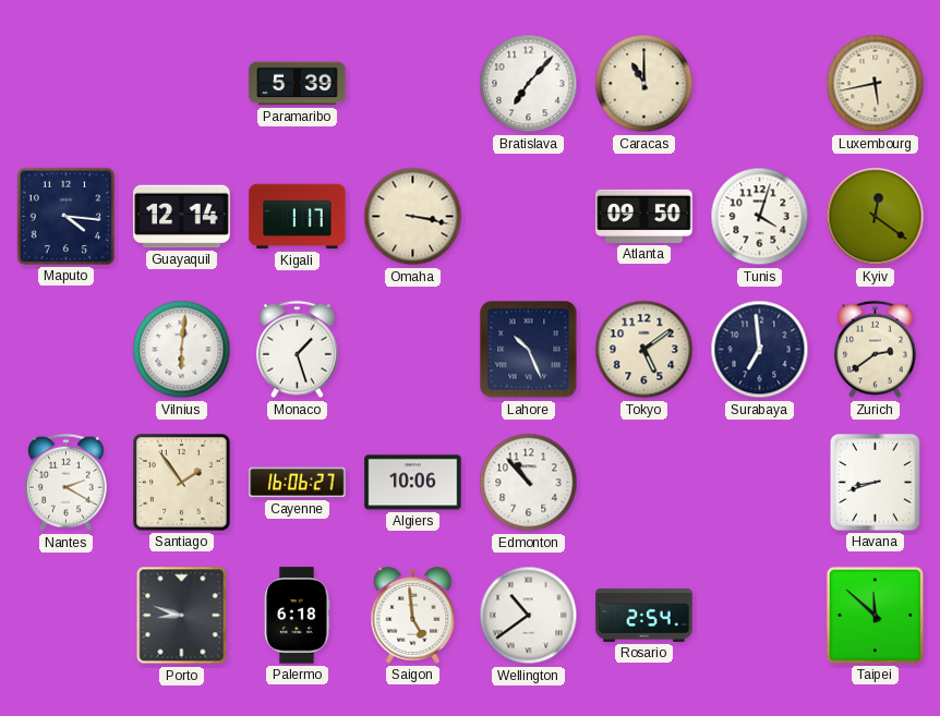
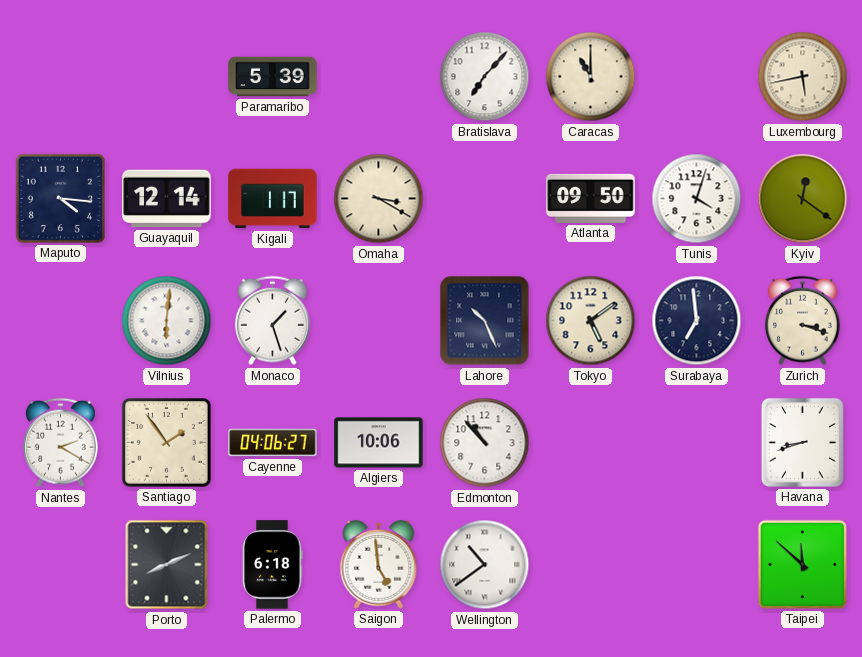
Omaha: 3:17 -> 3:20
Zurich: 2:39 -> 3:18
Cayenne: 16:06 -> 04:06
Porto: 8:48 -> 8:11
Rosario: 2:54 -> none
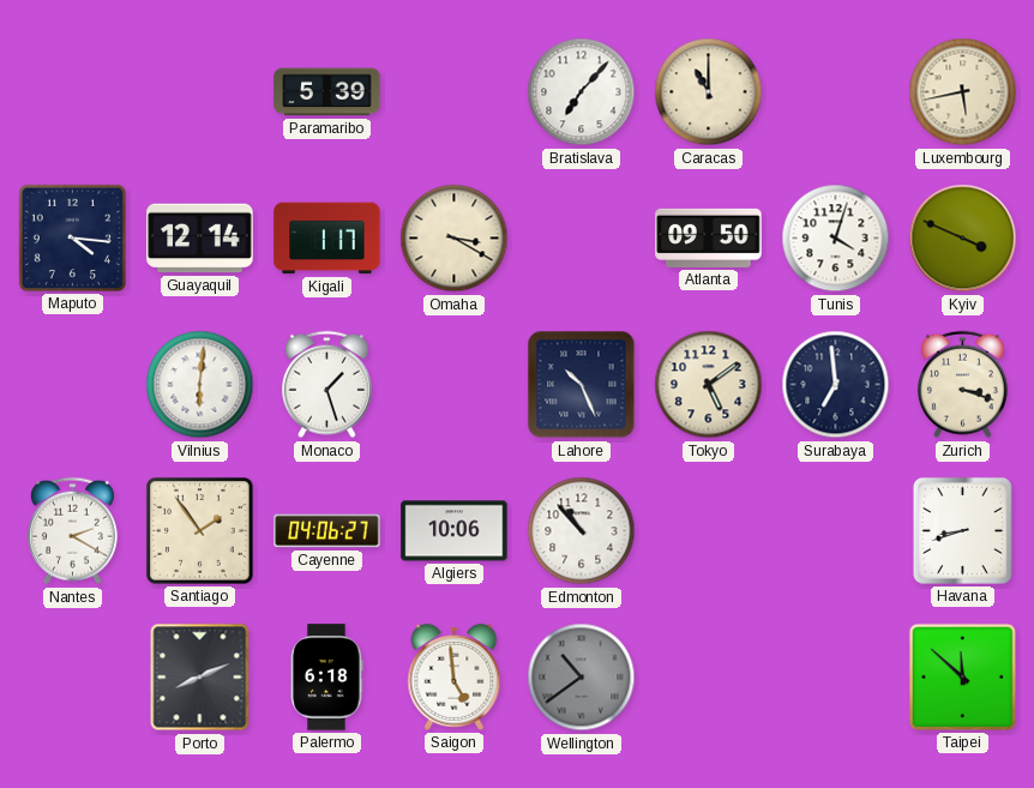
Kyiv: 12:21 -> 3:49
Wellington dial: white -> grey
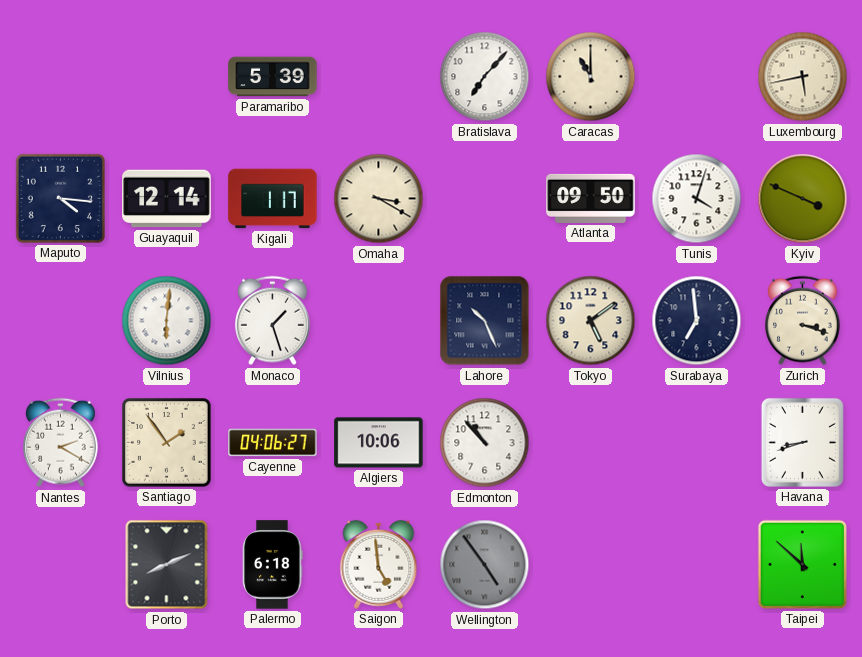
Wellington: 10:39 -> 4:54
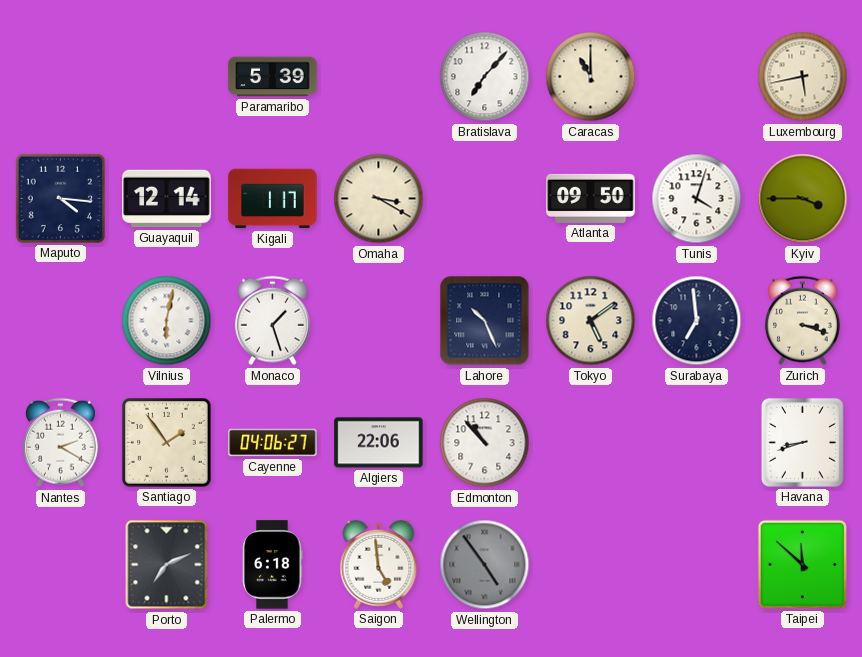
Kyiv: 3:49 -> 3:45
Vilnius: 6:01 -> 6:02
Algiers: 10:06 -> 22:06
Porto: 8:11 -> 7:11
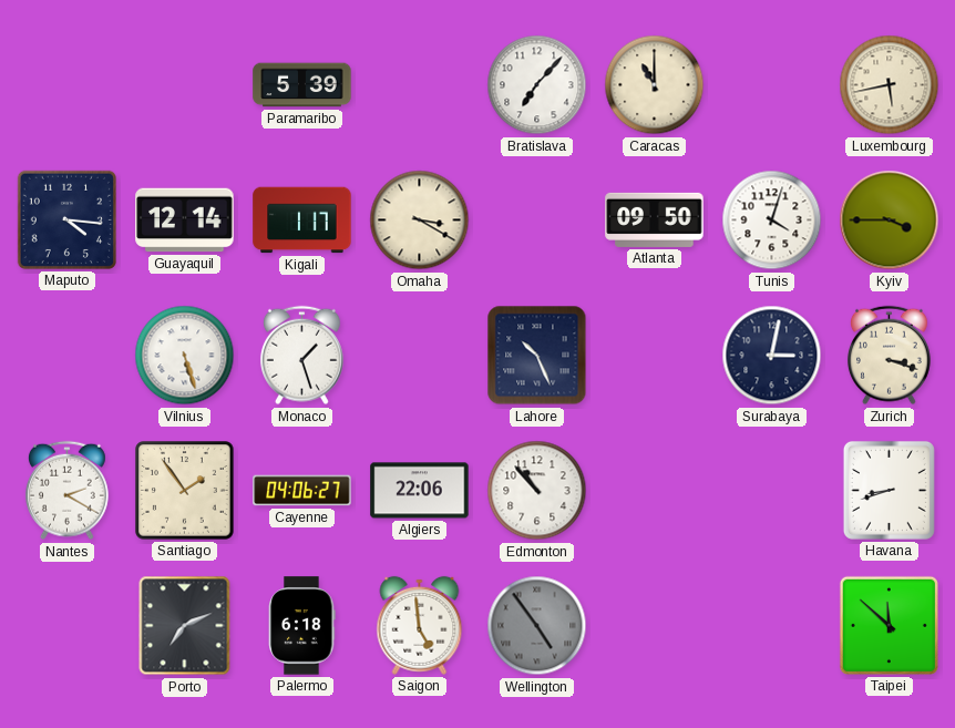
Vilnius: 6:02 -> 5:27
Tokyo: 5:09 -> none
Surabaya: 6:59 -> 3:02
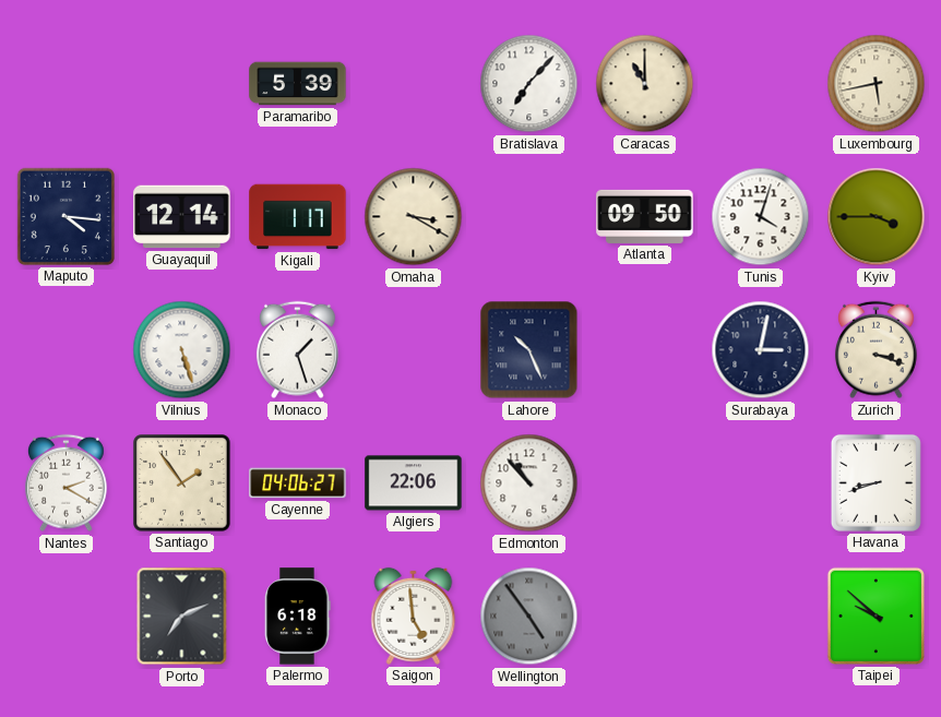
Taipei: 11:52 -> 9:52
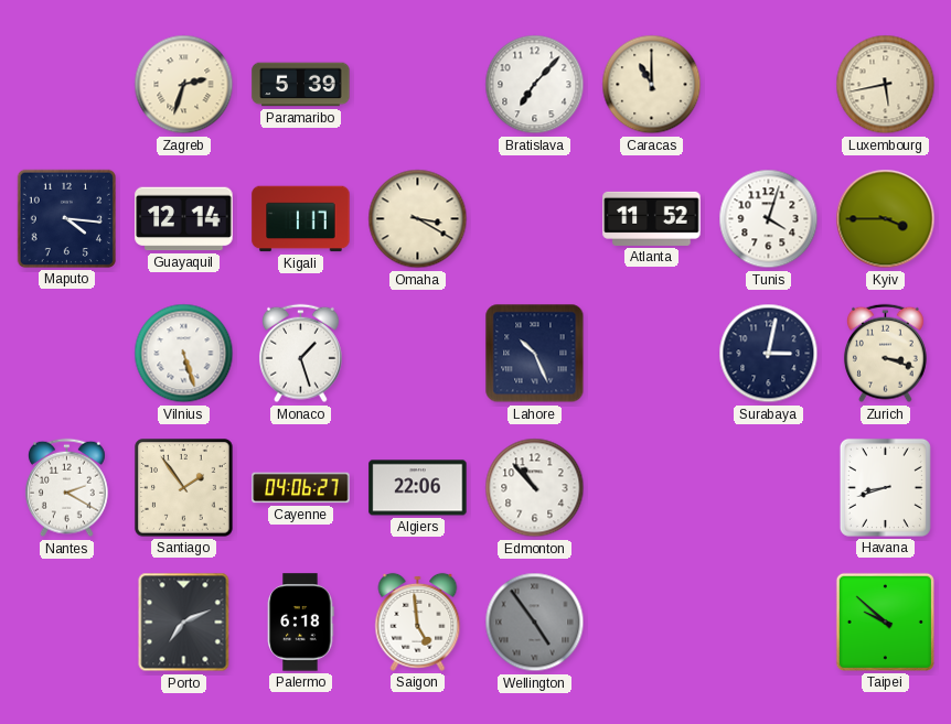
Zagreb: none -> 2:33
Atlanta: 09:50 -> 11:52
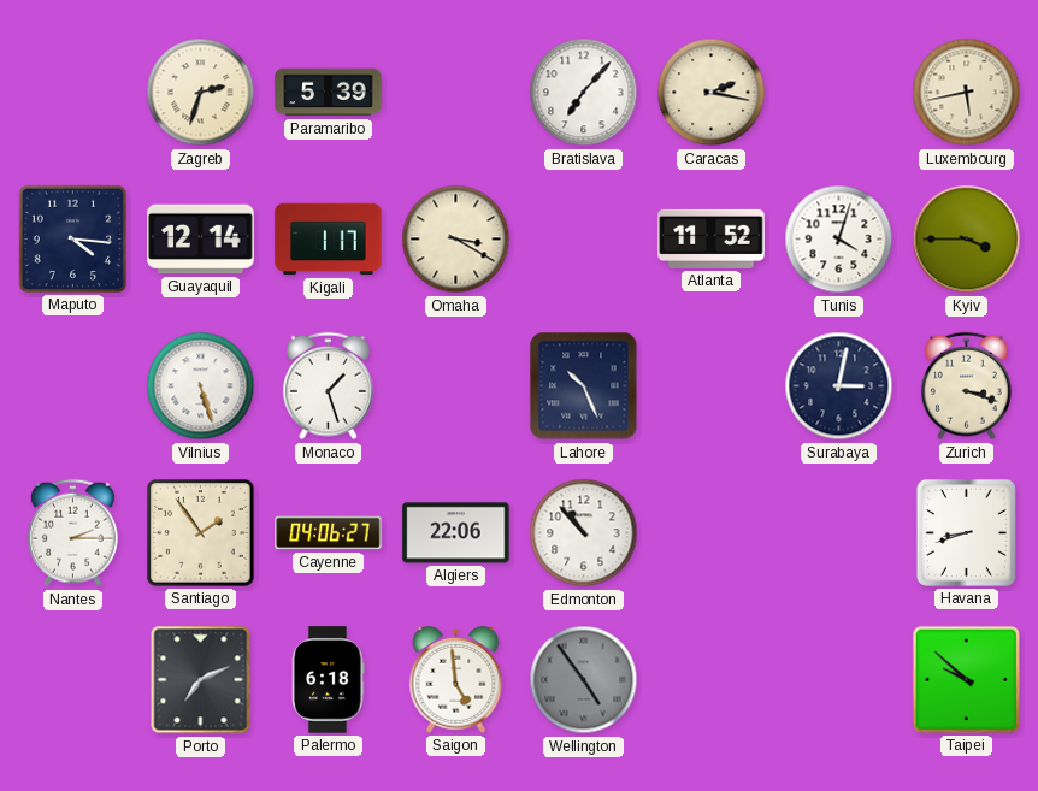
Caracas: 11:00 -> 2:17
Nantes: 2:20 -> 2:15
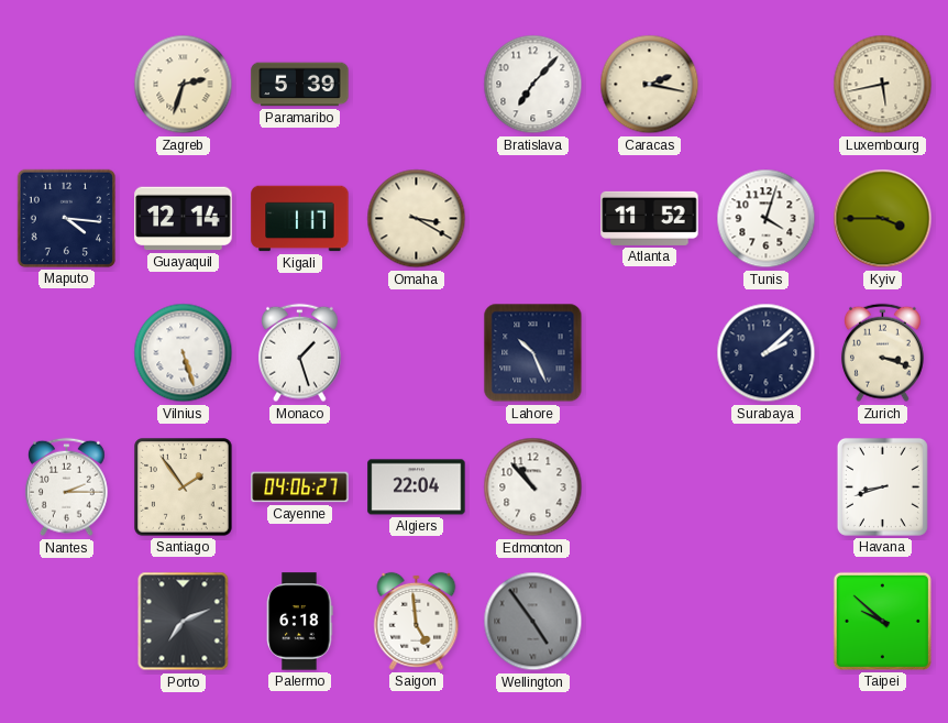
Surabaya: 3:02 -> 2:08
Algiers: 22:06 -> 22:04
